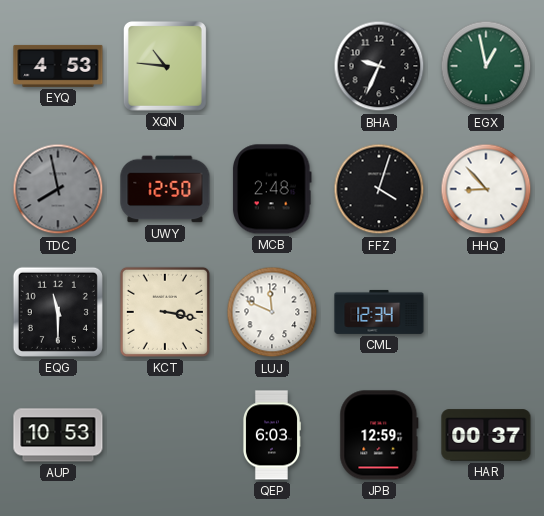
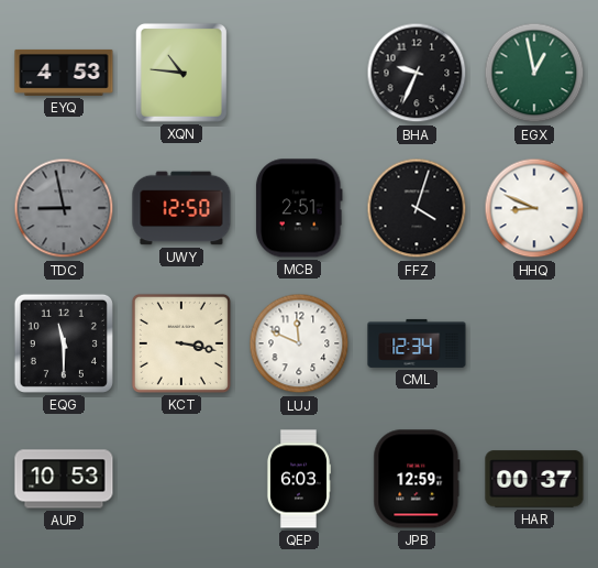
TDC: 7:58 -> 8:58
MCB: 2:48 -> 2:51
HHQ: 8:53 -> 8:49
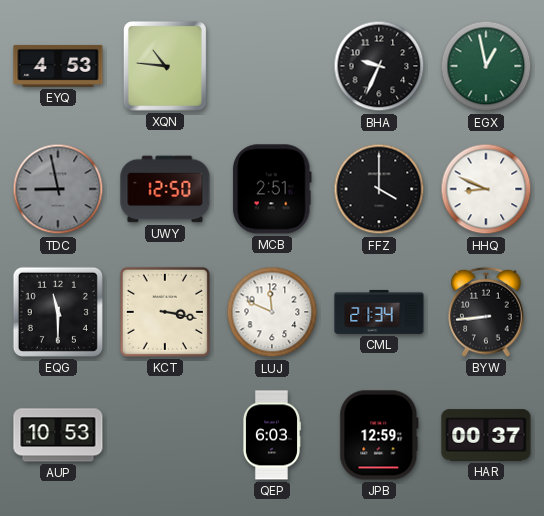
FFZ: 4:03 -> 4:00
CML: 12:34 -> 21:34
BYW: none -> 8:44
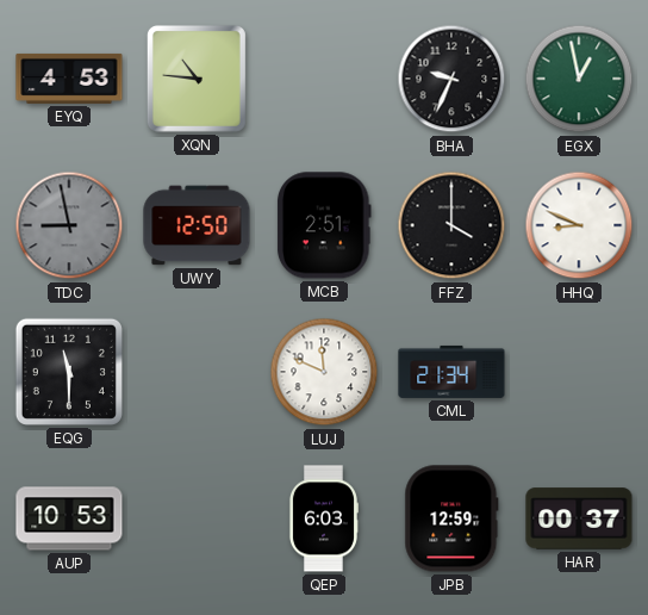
KCT: 3:17 -> none
BYW: 8:44 -> none
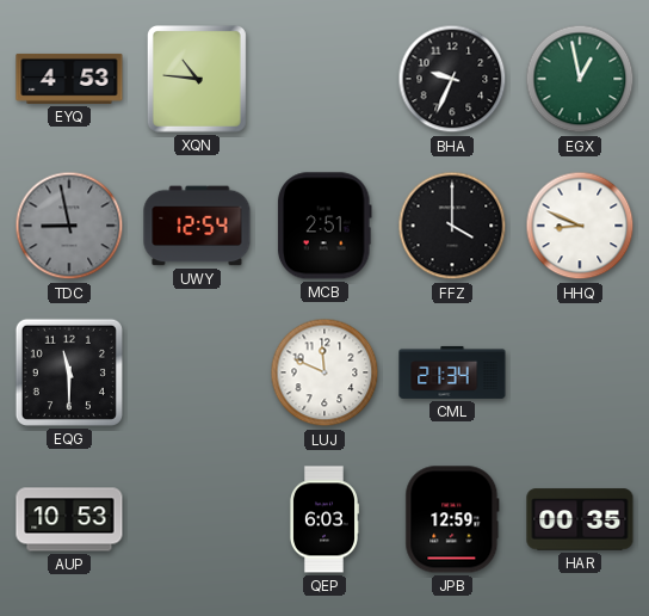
UWY: 12:50 -> 12:54
HAR: 00:37 -> 00:35
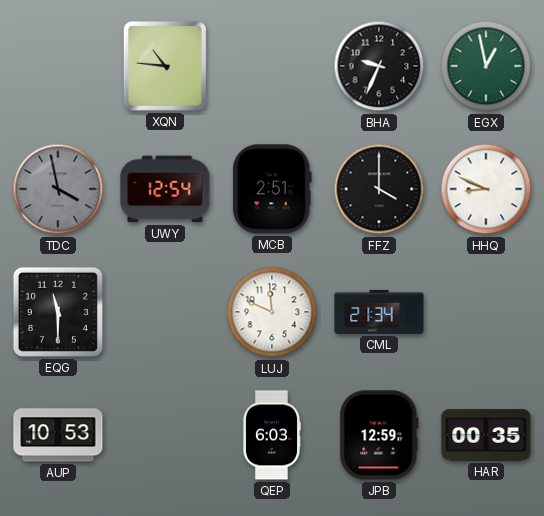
EYQ: 4:53 -> none
TDC: 8:58 -> 3:58
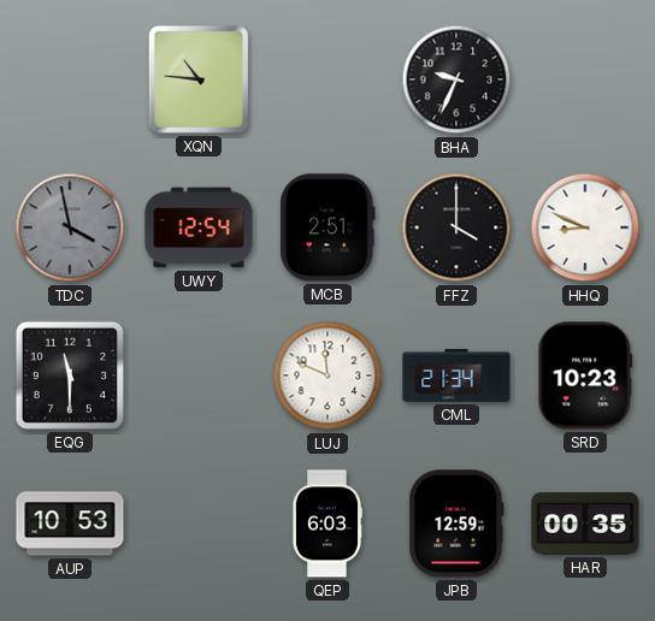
EGX: 12:58 -> none
SRD: none -> 10:23
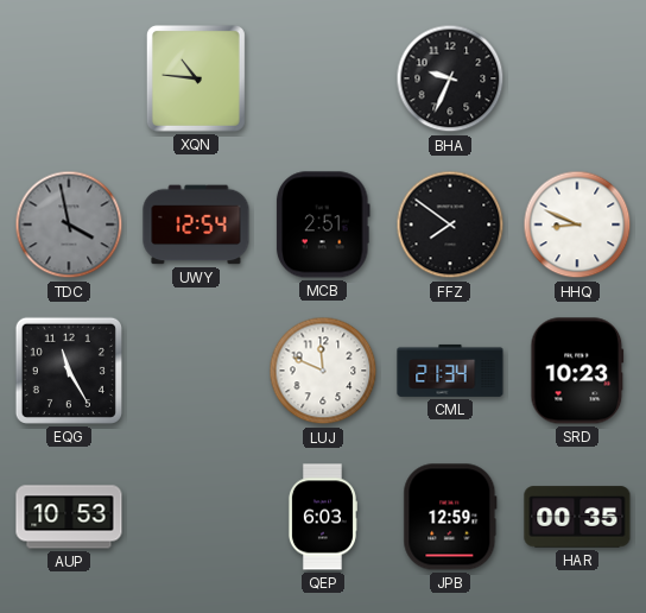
FFZ: 4:00 -> 7:51
EQG: 11:30 -> 11:25
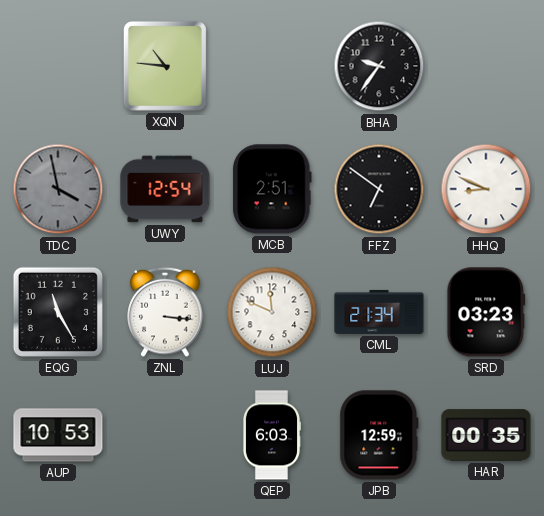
BHA: 9:34 -> 9:36
FFZ: 7:51 -> 6:51
ZNL: none -> 3:16
SRD: 10:23 -> 03:23
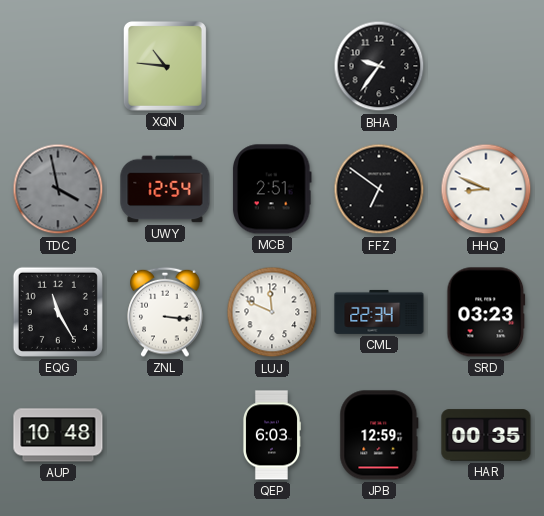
CML: 21:34 -> 22:34
AUP: 10:53 -> 10:48
